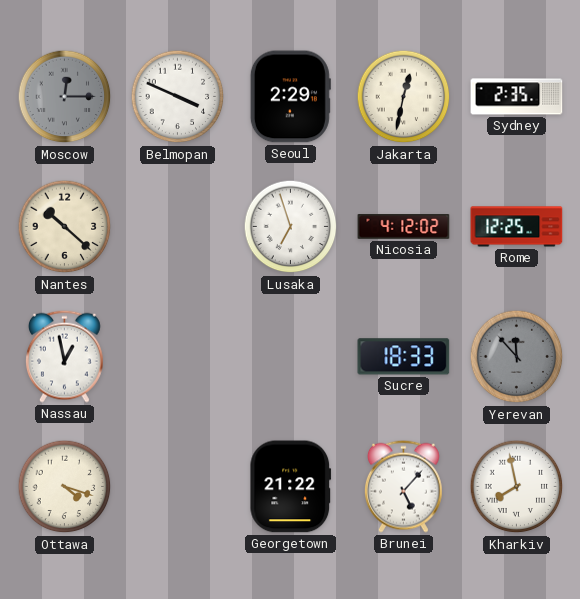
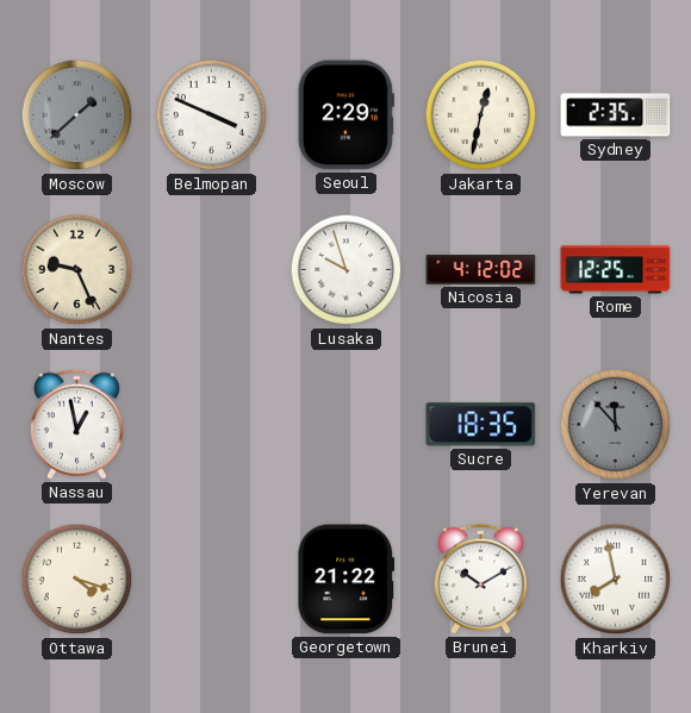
Moscow: 12:15 -> 1:38
Nantes: 10:22 -> 9:26
Lusaka: 6:57 -> 9:57
Sucre: 18:33 -> 18:35
Brunei: 5:07 -> 10:10
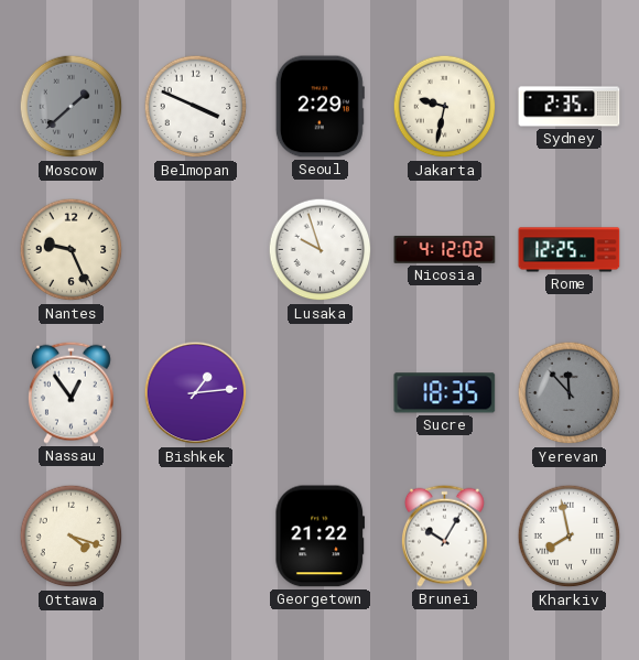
Jakarta: 12:32 -> 9:32
Nassau: 12:58 -> 12:54
Bishkek: none -> 1:14
Brunei: 10:10 -> 10:05
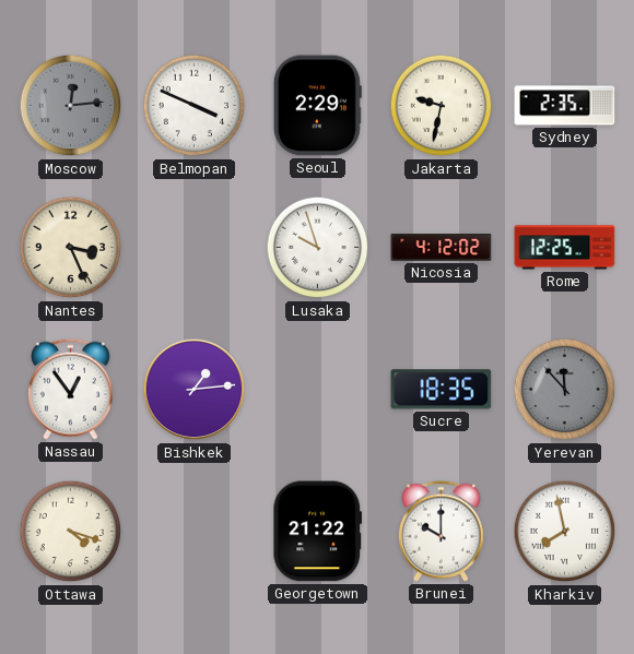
Moscow: 1:38 -> 12:14
Nantes: 9:26 -> 3:26
Brunei: 10:05 -> 10:00
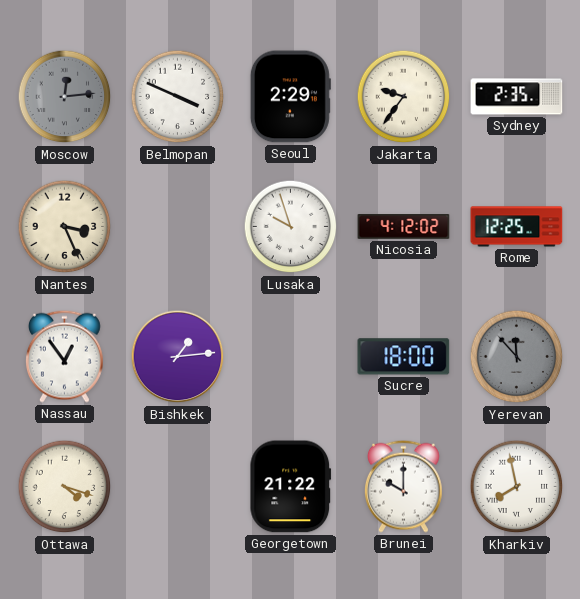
Jakarta: 9:32 -> 9:36
Sucre: 18:35 -> 18:00
